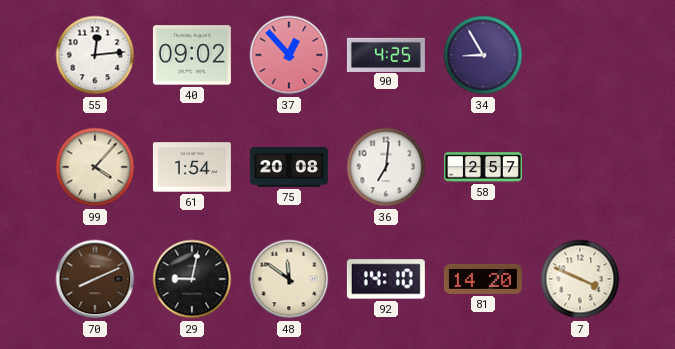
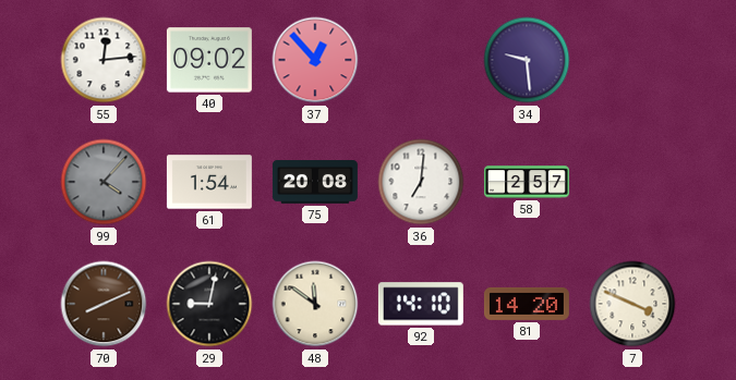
90: 4:25 -> none
34: 8:55 -> 9:29
99 dial: cream -> grey
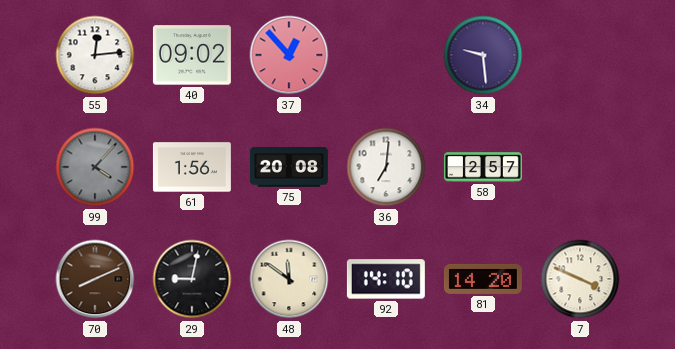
61: 1:54 -> 1:56
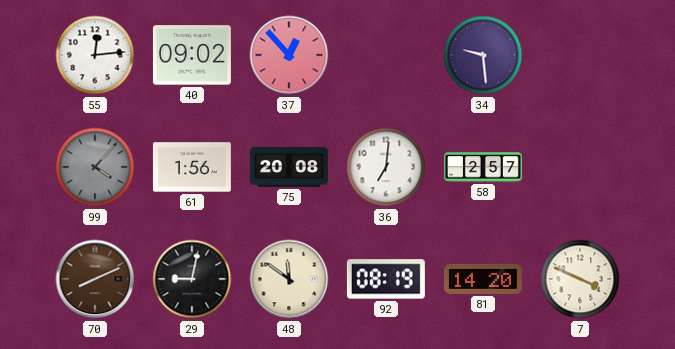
92: 14:10 -> 08:19
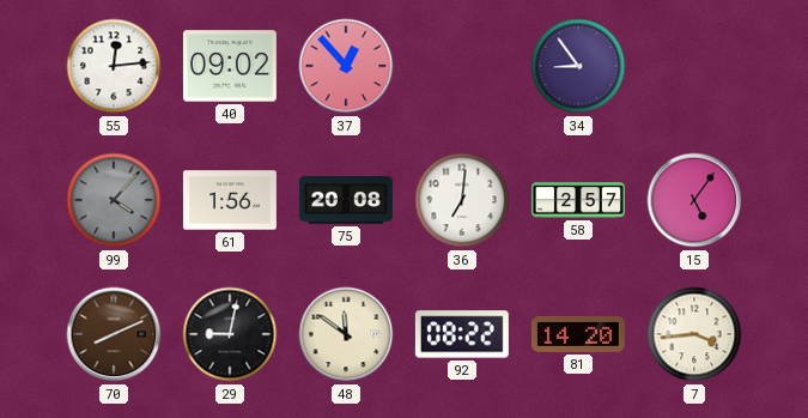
34: 9:29 -> 8:54
15: none -> 5:06
92: 08:19 -> 08:22
7: 3:49 -> 3:44
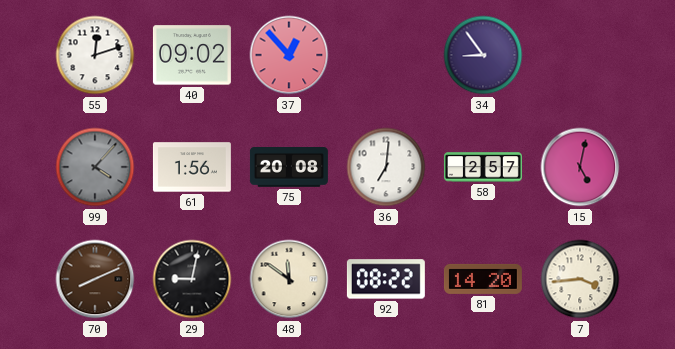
55: 12:14 -> 12:12
15: 5:06 -> 5:02
